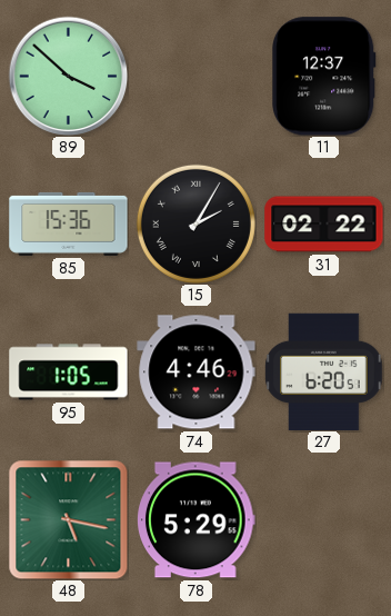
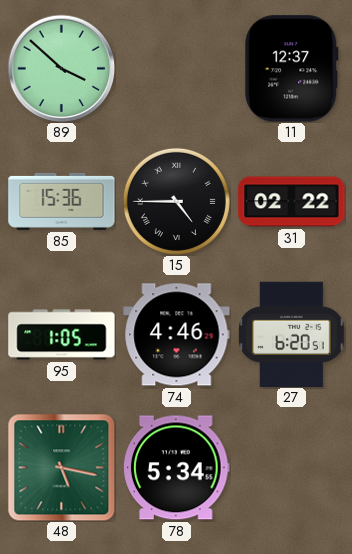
15: 2:05 -> 4:45
78: 5:29 -> 5:34
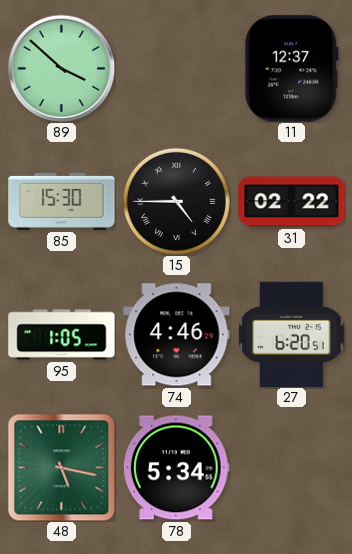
85: 15:36 -> 15:30
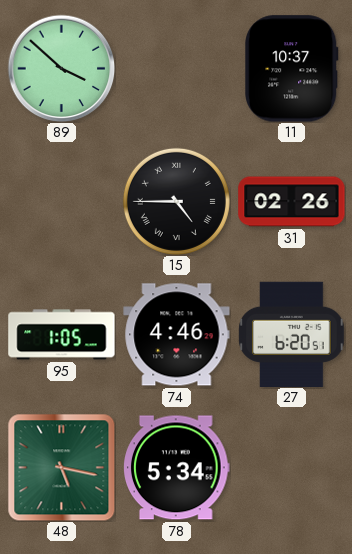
11: 12:37 -> 10:37
85: 15:30 -> none
31: 02:22 -> 02:26
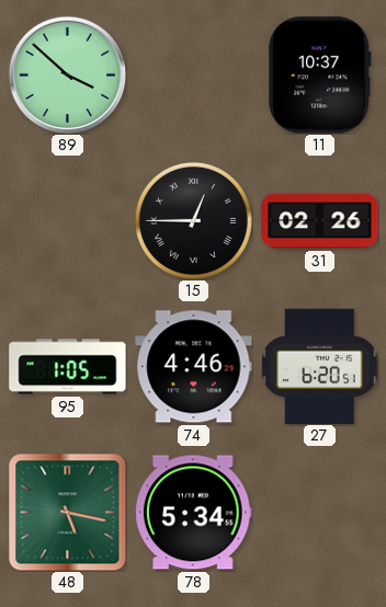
15: 4:45 -> 12:45
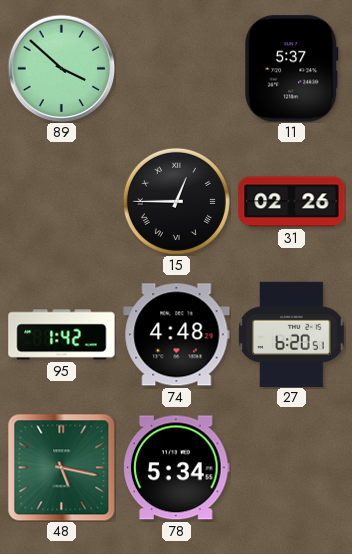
11: 10:37 -> 5:37
95: 1:05 -> 1:42
74: 4:46 -> 4:48
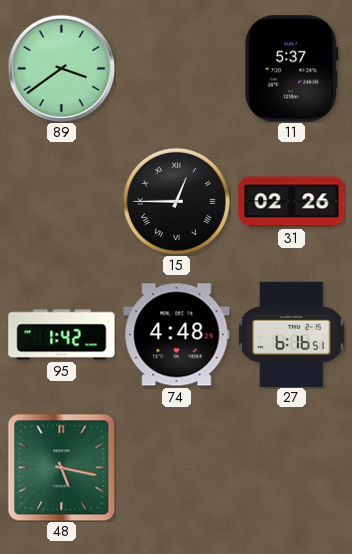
89: 3:52 -> 3:39
27: 6:20 -> 6:16
78: 5:34 -> none
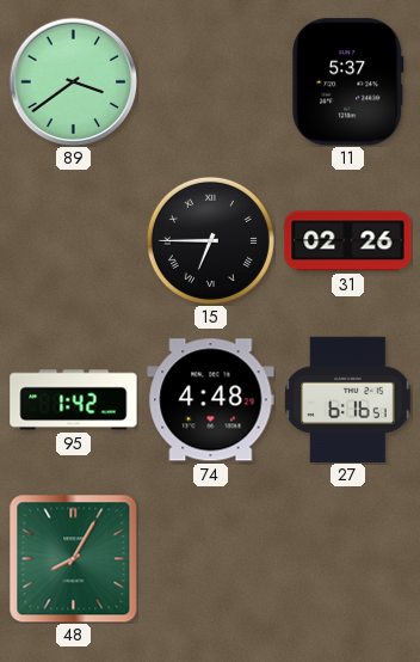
15: 12:45 -> 6:45
48: 5:17 -> 8:05
